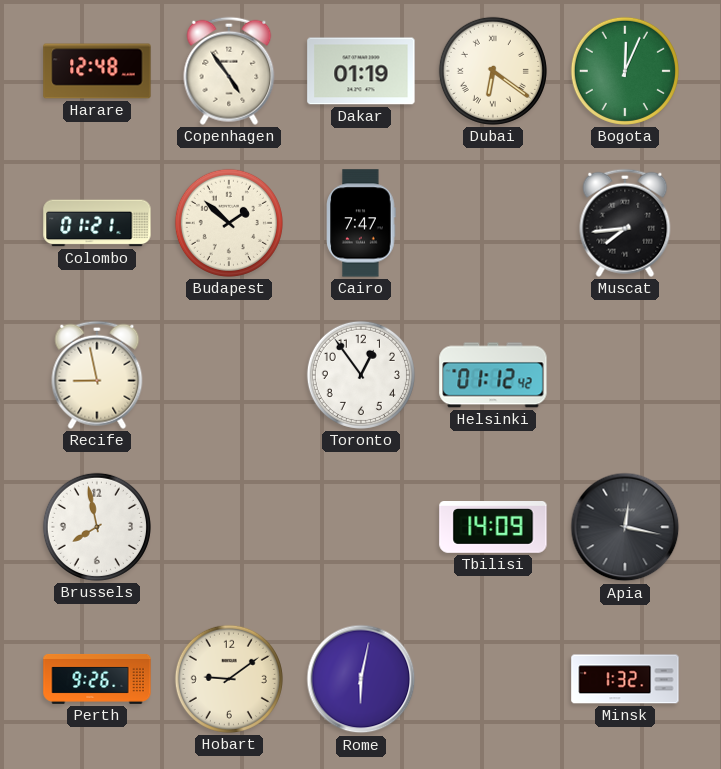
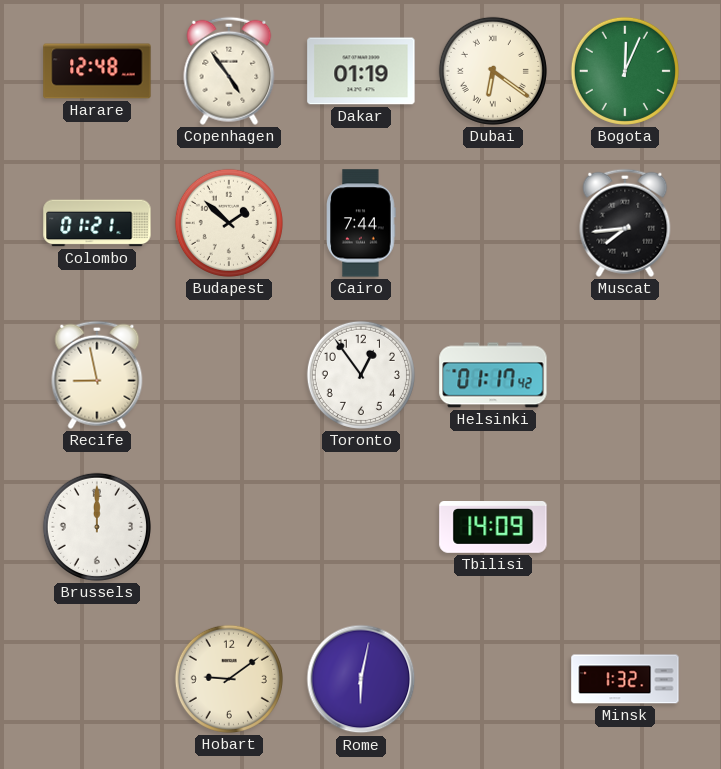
Cairo: 7:47 -> 7:44
Helsinki: 01:12 -> 01:17
Brussels: 7:58 -> 12:00
Apia: 12:17 -> none
Perth: 9:26 -> none
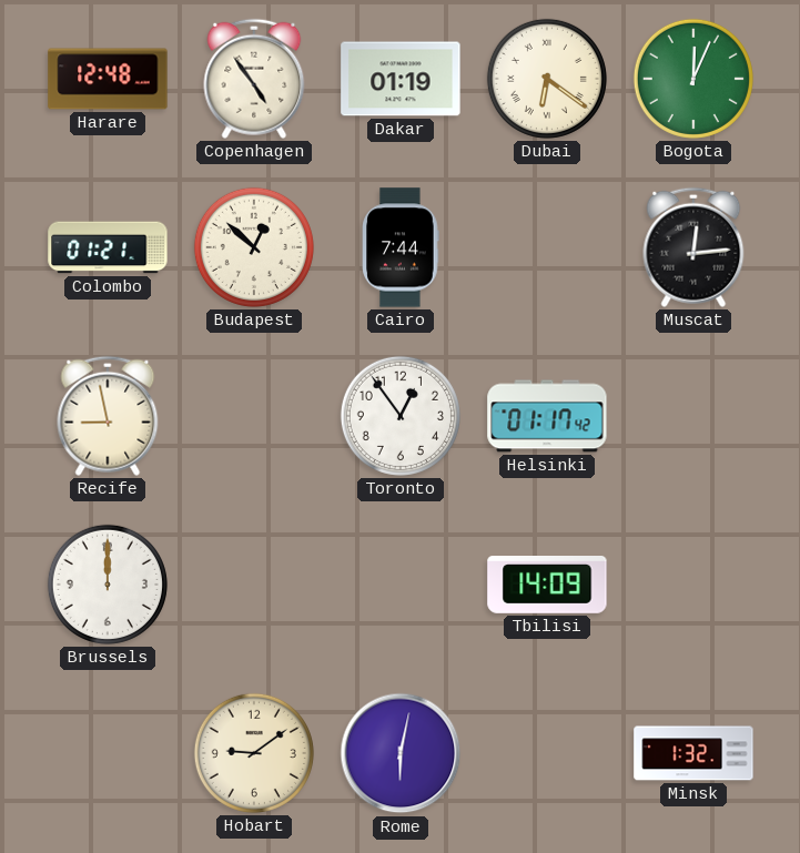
Budapest: 1:52 -> 12:52
Muscat: 7:44 -> 12:14
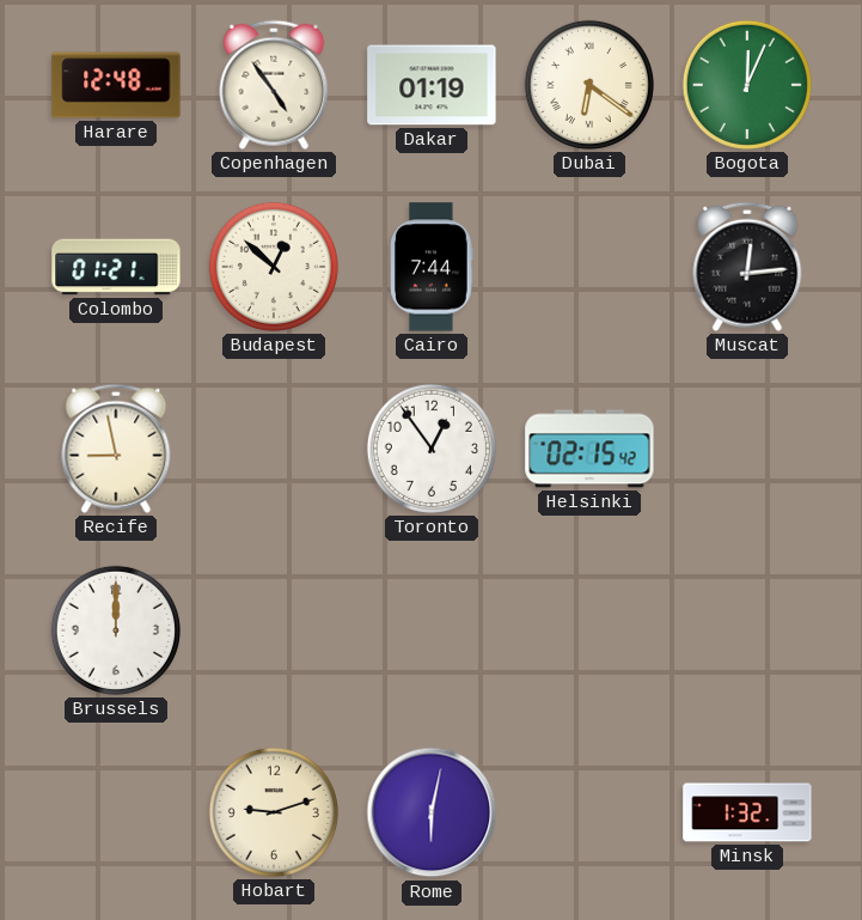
Helsinki: 01:17 -> 02:15
Tbilisi: 14:09 -> none
Hobart: 9:09 -> 9:12
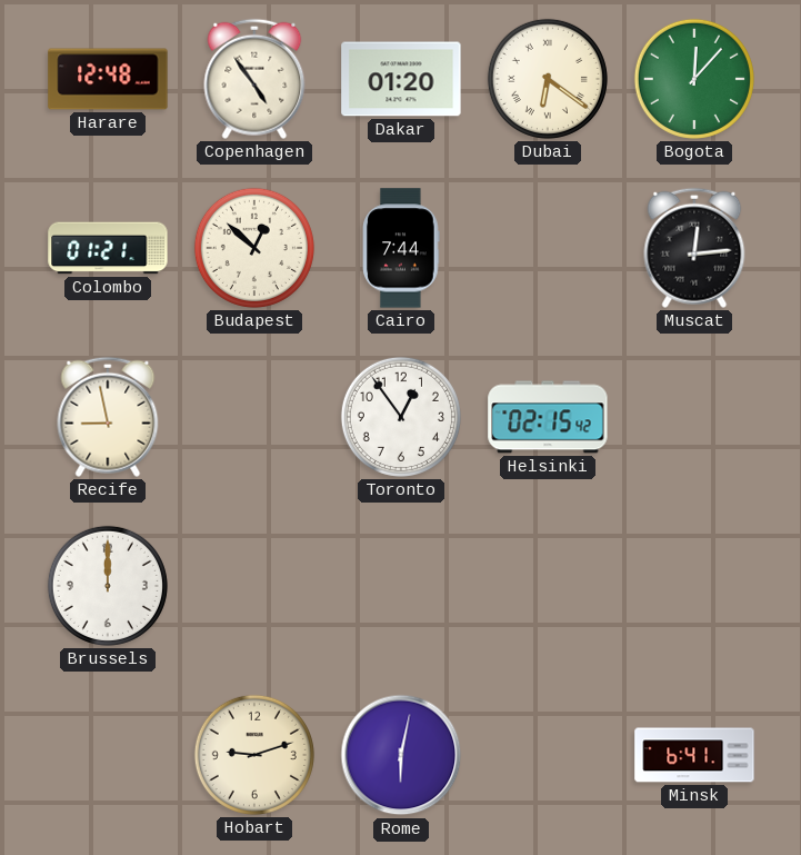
Dakar: 01:19 -> 01:20
Bogota: 12:04 -> 12:07
Minsk: 1:32 -> 6:41
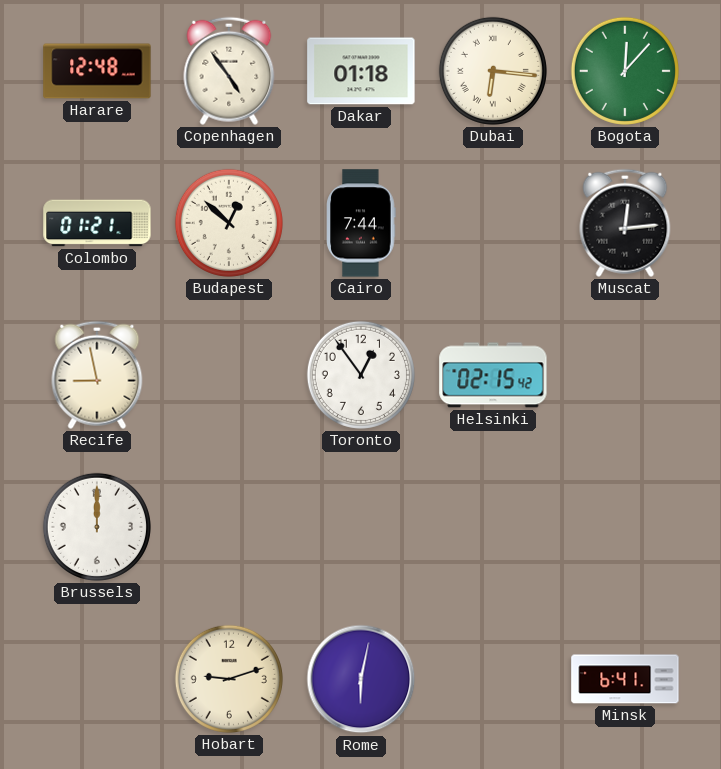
Dakar: 01:20 -> 01:18
Dubai: 6:21 -> 6:16
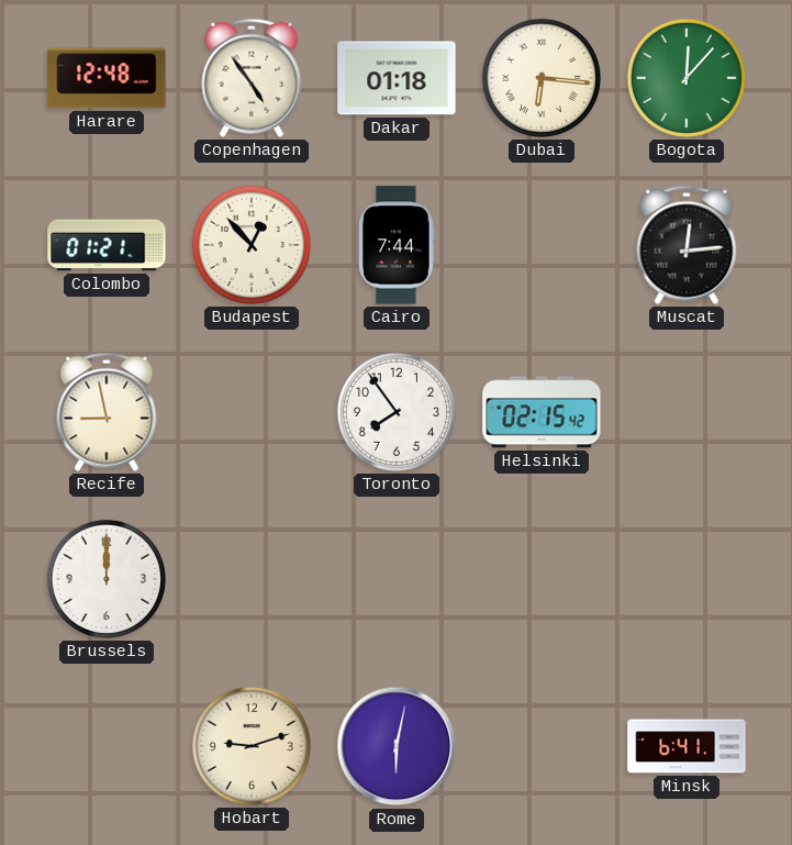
Budapest: 12:52 -> 12:53
Toronto: 12:54 -> 7:54
